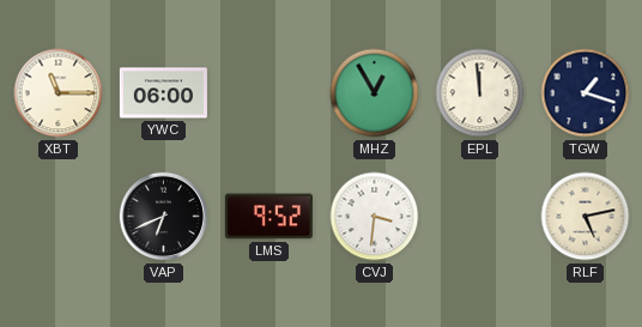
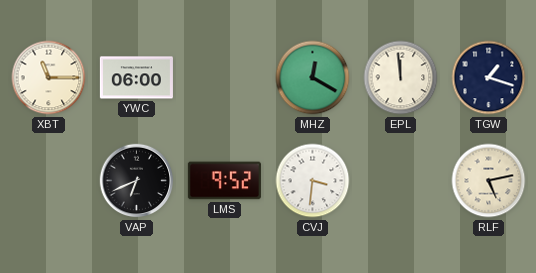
MHZ: 12:55 -> 12:20
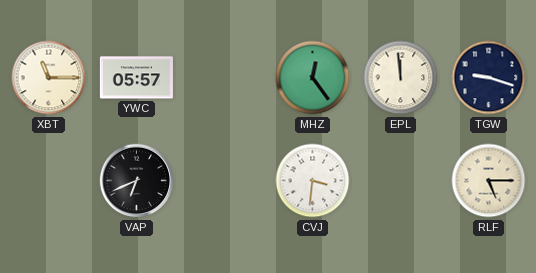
YWC: 06:00 -> 05:57
MHZ: 12:20 -> 12:24
TGW: 1:18 -> 9:18
LMS: 9:52 -> none
RLF: 5:13 -> 5:15
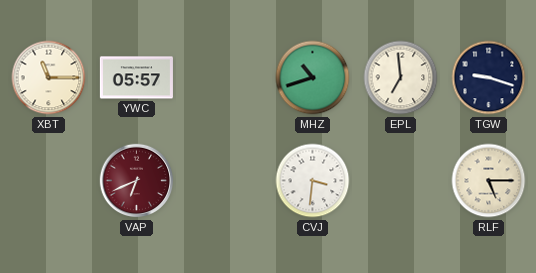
MHZ: 12:24 -> 10:42
EPL: 11:59 -> 6:59
VAP dial: black -> burgundy
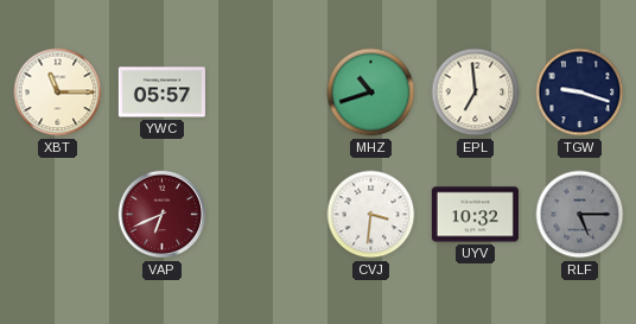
UYV: none -> 10:32
RLF dial: cream -> grey
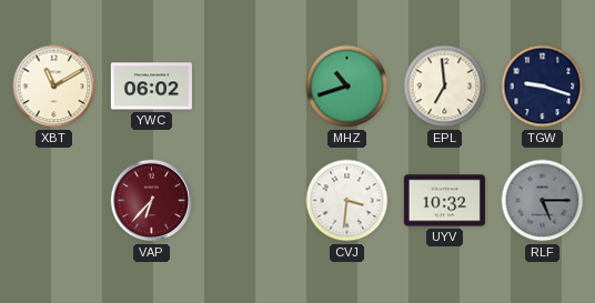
XBT: 11:15 -> 11:10
YWC: 05:57 -> 06:02
VAP: 6:41 -> 6:37
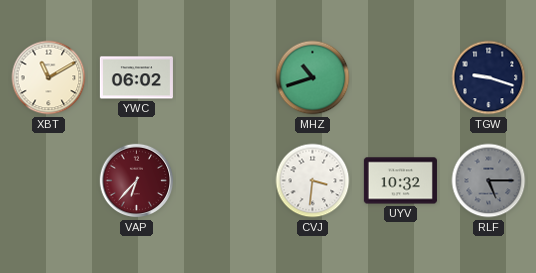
EPL: 6:59 -> none
